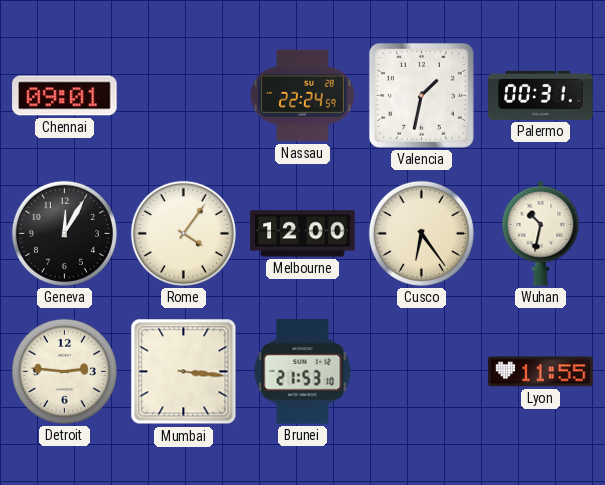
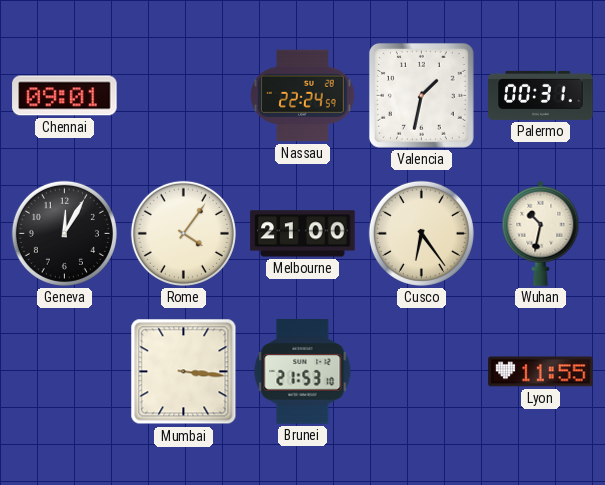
Melbourne: 12:00 -> 21:00
Detroit: 2:46 -> none
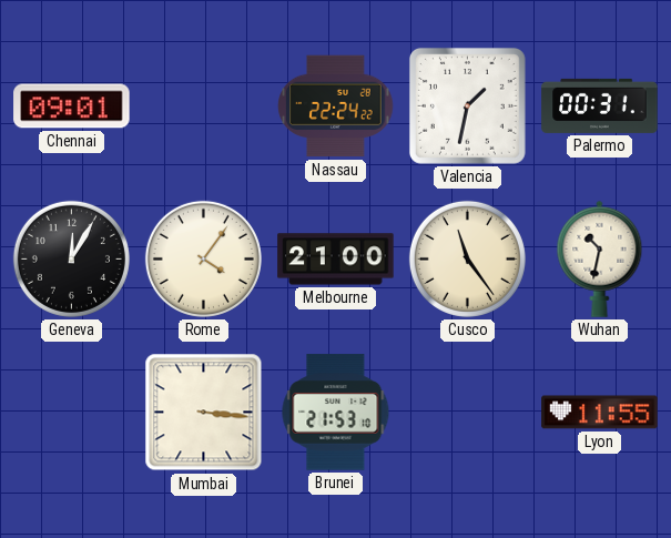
Nassau: 22:24:59 -> 22:24:22
Cusco: 6:24 -> 11:24
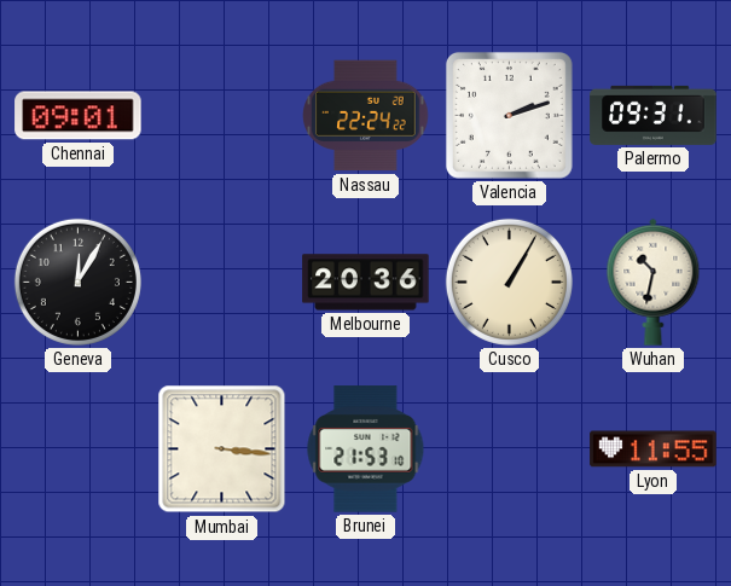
Valencia: 1:32 -> 2:12
Palermo: 00:31 -> 09:31
Rome: 4:06 -> none
Melbourne: 21:00 -> 20:36
Cusco: 11:24 -> 1:05
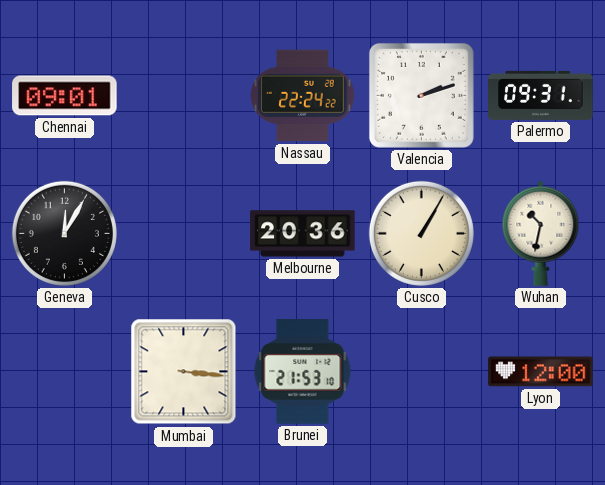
Lyon: 11:55 -> 12:00
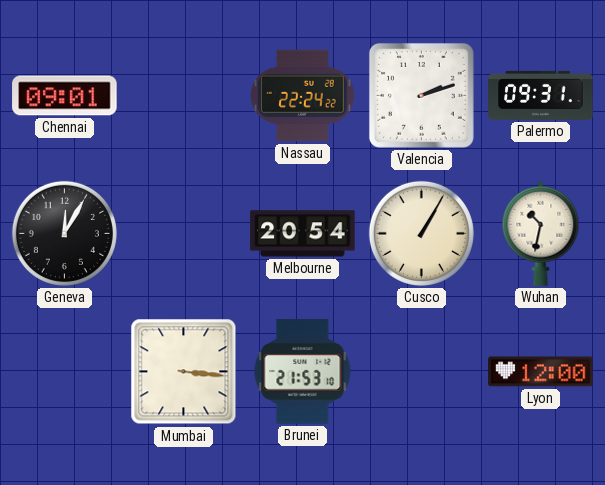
Melbourne: 20:36 -> 20:54
